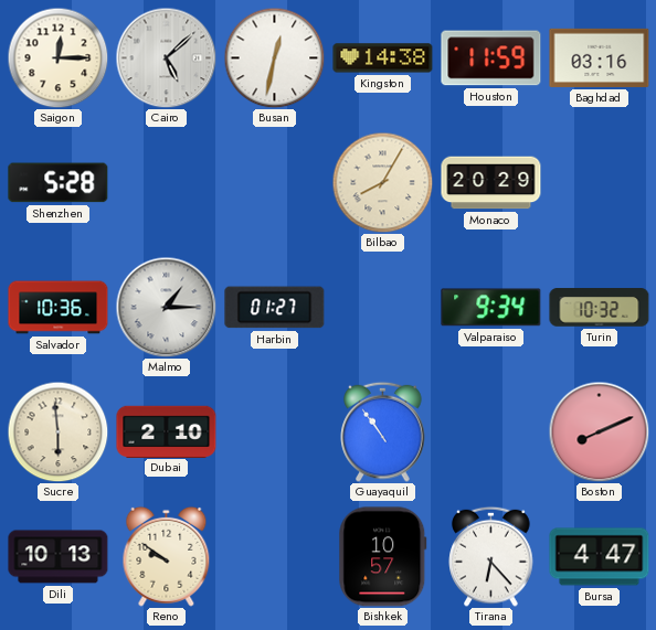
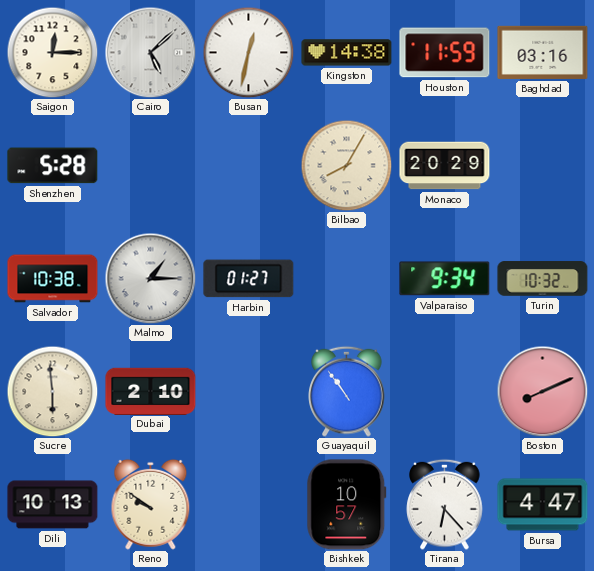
Salvador: 10:36 -> 10:38
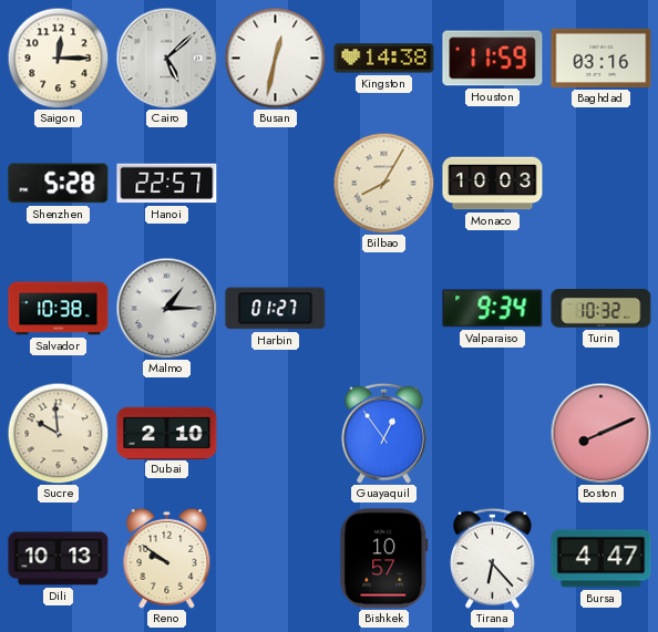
Hanoi: none -> 22:57
Monaco: 20:29 -> 10:03
Sucre: 5:59 -> 9:59
Guayaquil: 10:54 -> 12:54
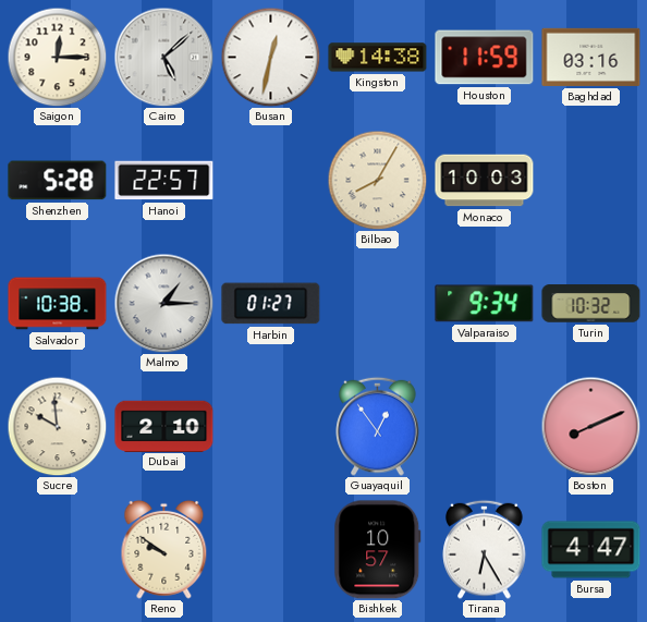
Dili: 10:13 -> none
Tirana: 6:23 -> 6:25
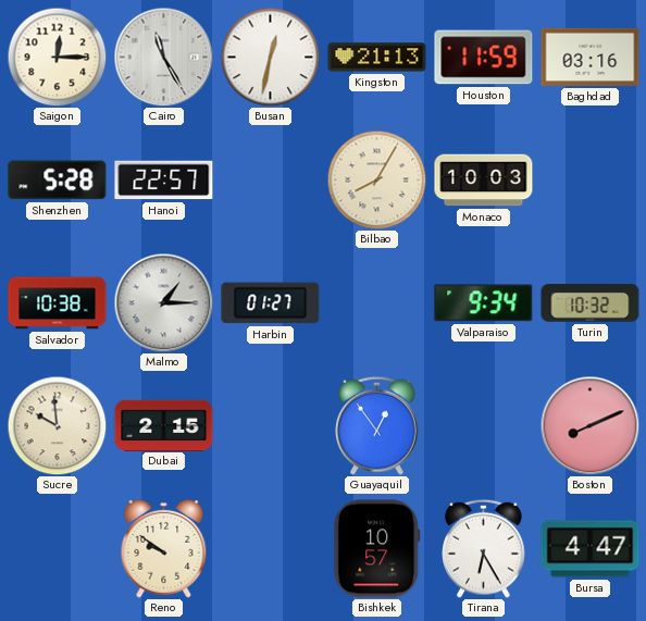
Cairo: 5:08 -> 11:25
Kingston: 14:38 -> 21:13
Dubai: 2:10 -> 2:15
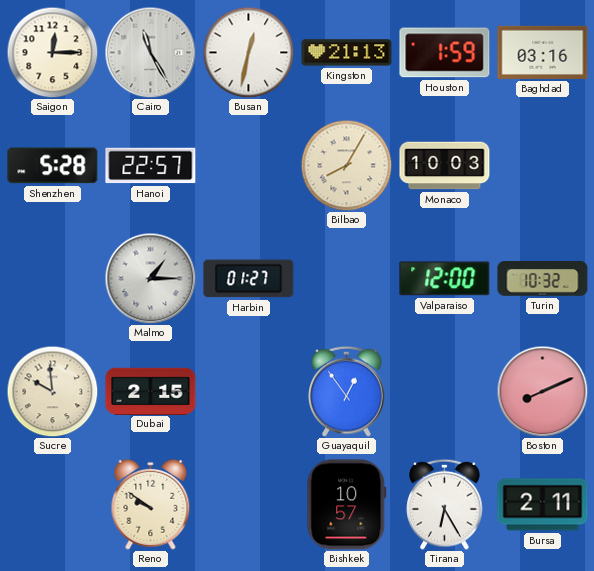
Houston: 11:59 -> 1:59
Salvador: 10:38 -> none
Valparaiso: 9:34 -> 12:00
Bursa: 4:47 -> 2:11
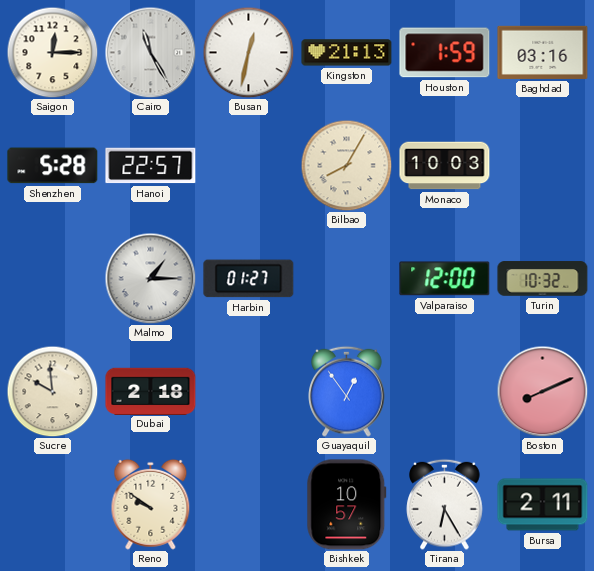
Dubai: 2:15 -> 2:18
